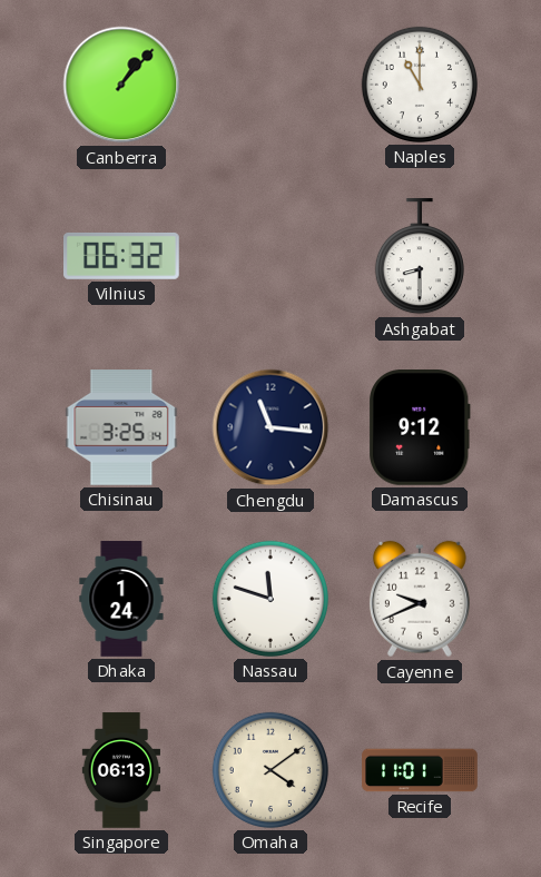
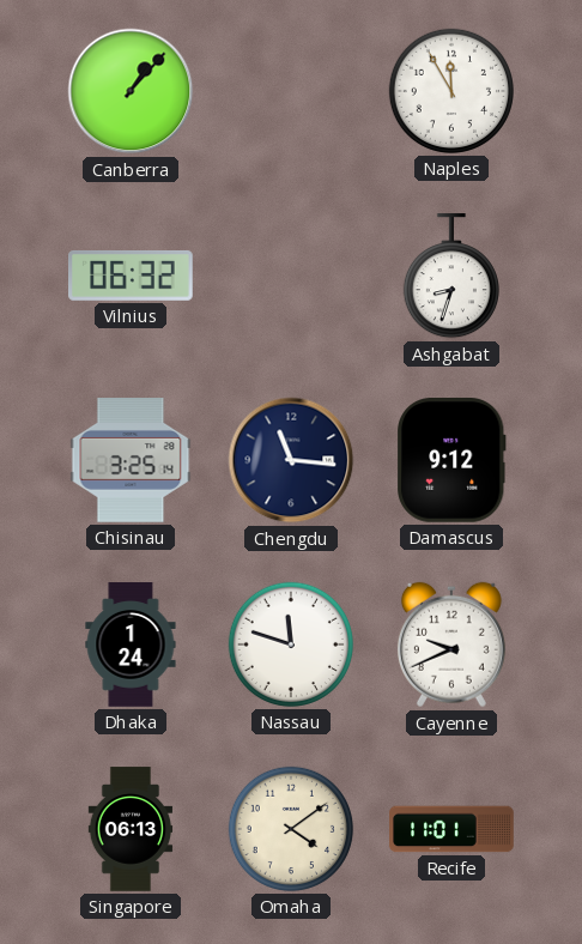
Naples: 11:00 -> 11:55
Ashgabat: 8:30 -> 8:33
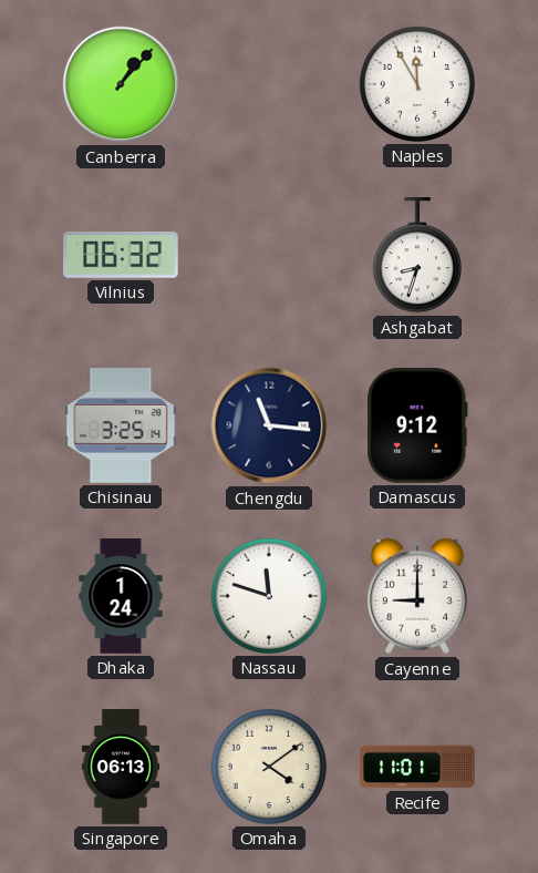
Cayenne: 9:41 -> 9:00
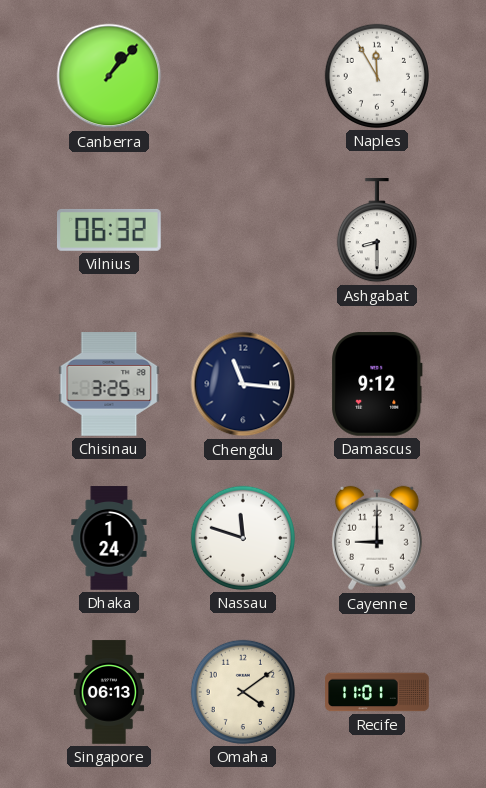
Ashgabat: 8:33 -> 8:30
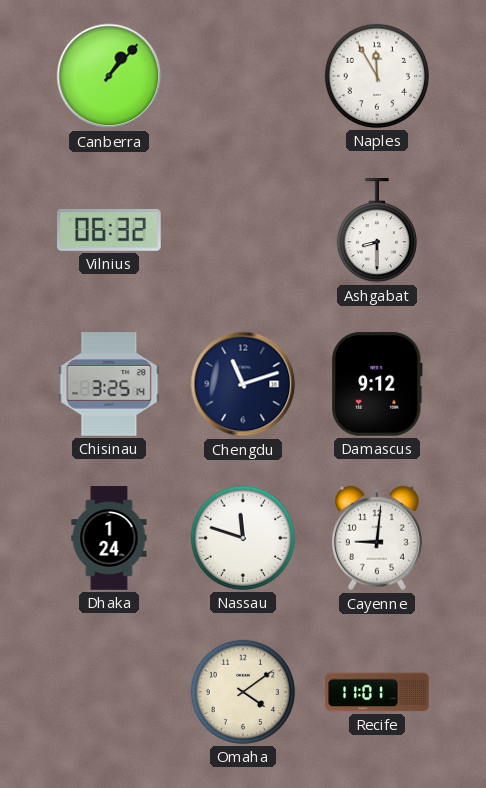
Chengdu: 11:16 -> 11:12
Cayenne: 9:00 -> 9:01
Singapore: 06:13 -> none
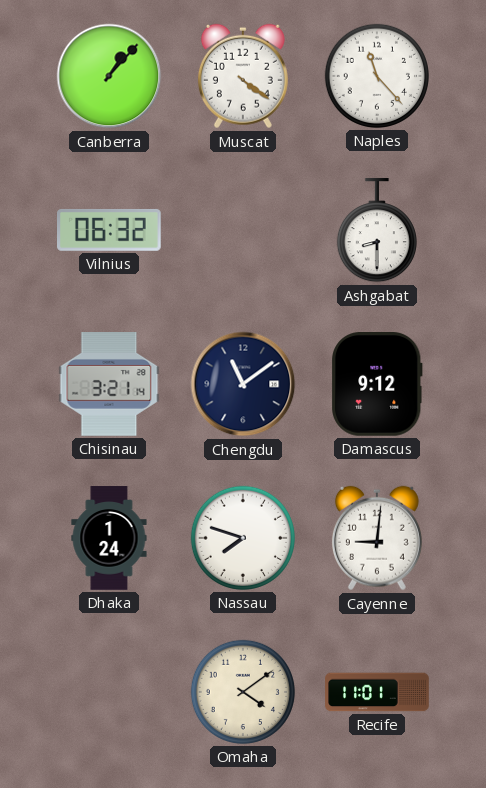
Muscat: none -> 4:21
Naples: 11:55 -> 11:23
Chisinau: 3:25 -> 3:21
Chengdu: 11:12 -> 11:09
Nassau: 11:48 -> 7:48
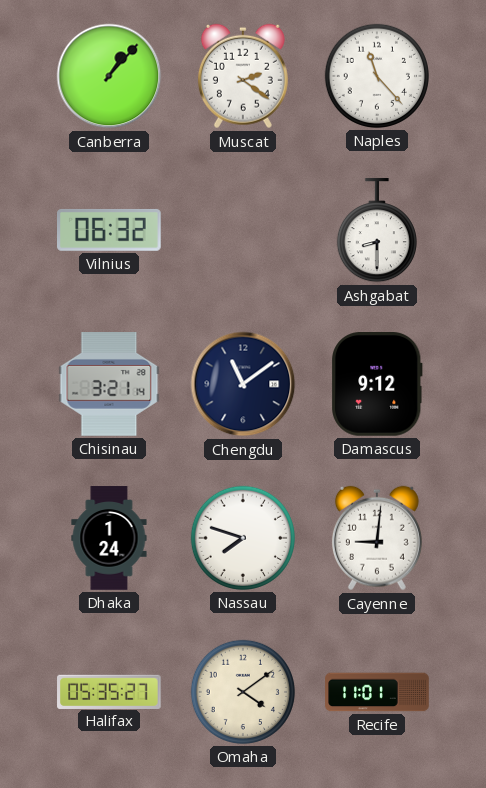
Muscat: 4:21 -> 2:21
Halifax: none -> 05:35
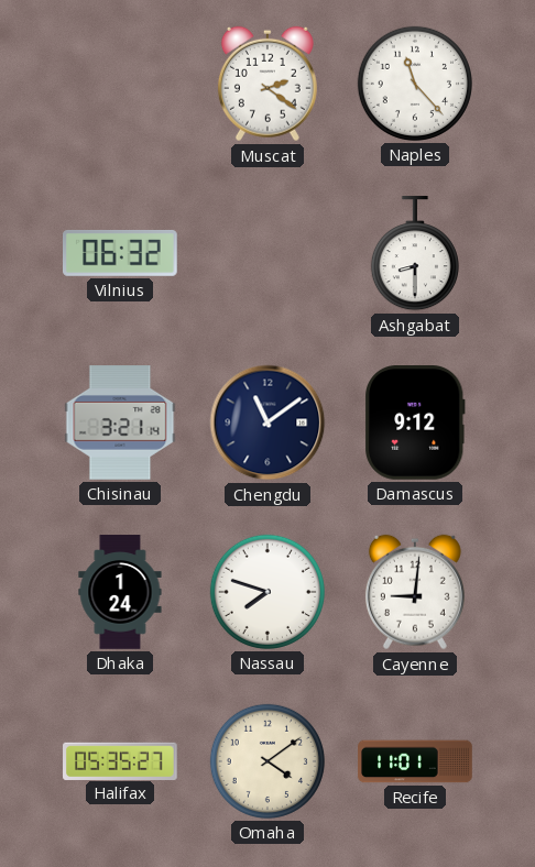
Canberra: 1:07 -> none
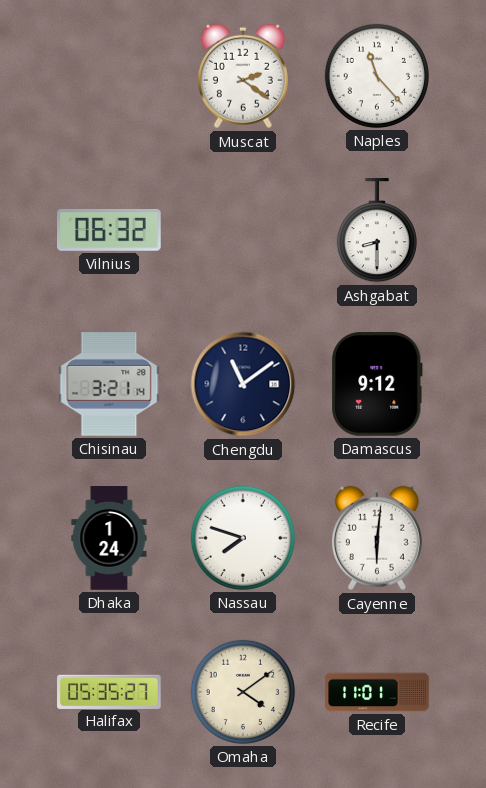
Cayenne: 9:01 -> 6:01
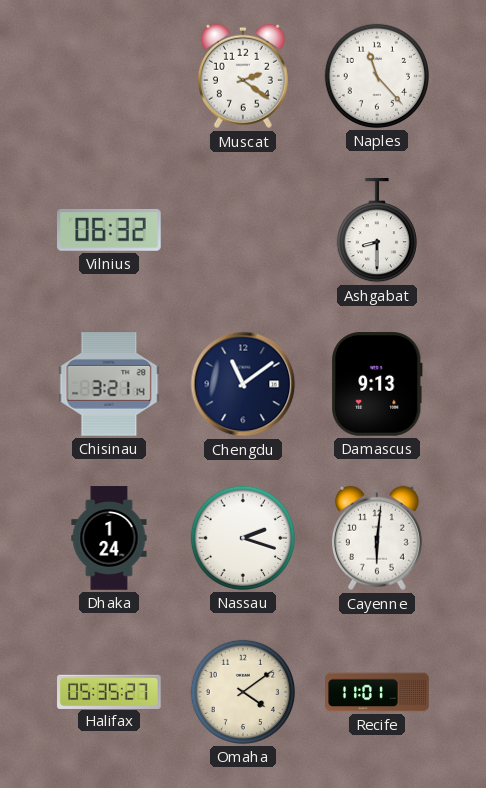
Damascus: 9:12 -> 9:13
Nassau: 7:48 -> 2:18
